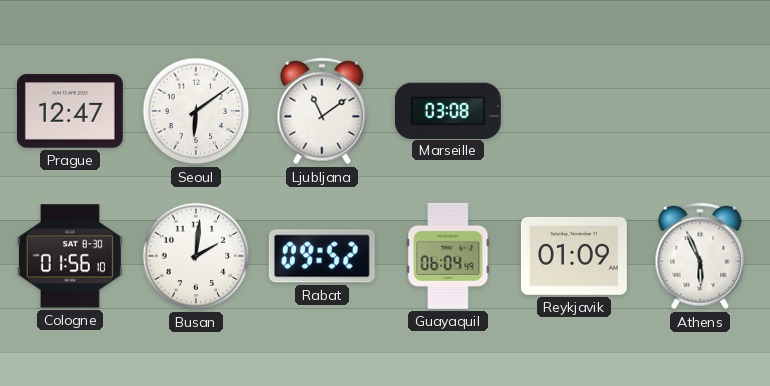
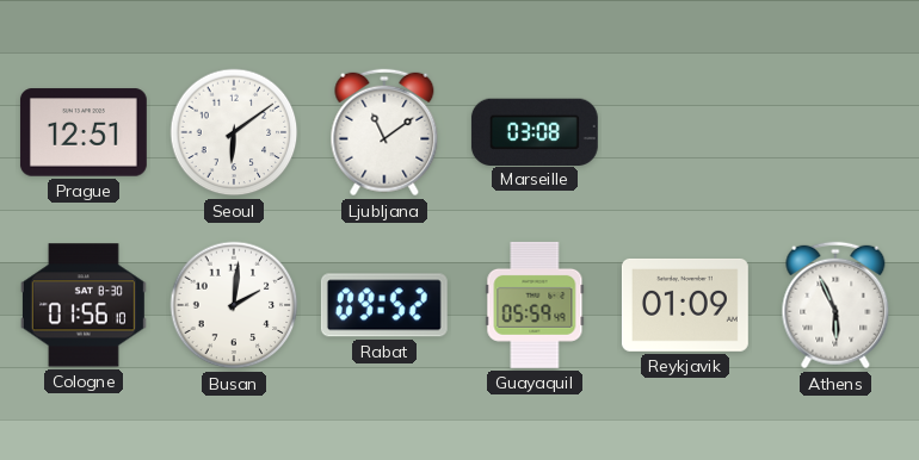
Prague: 12:47 -> 12:51
Guayaquil: 06:04 -> 05:59
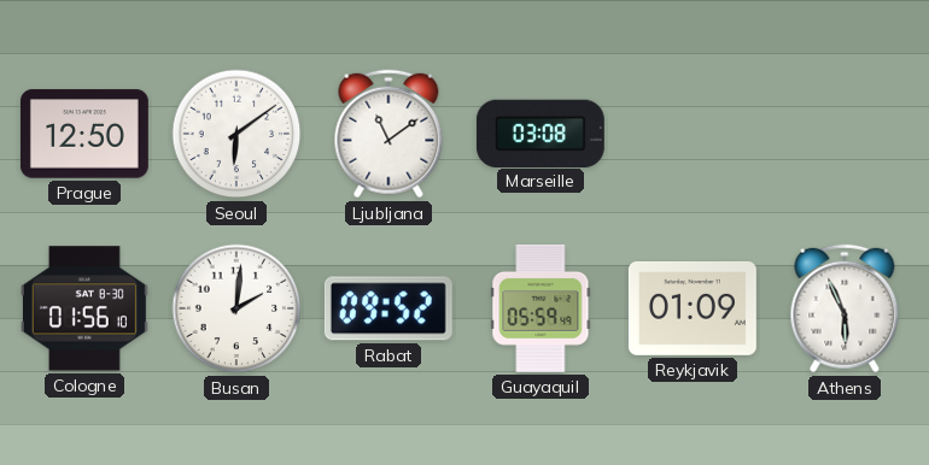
Prague: 12:51 -> 12:50
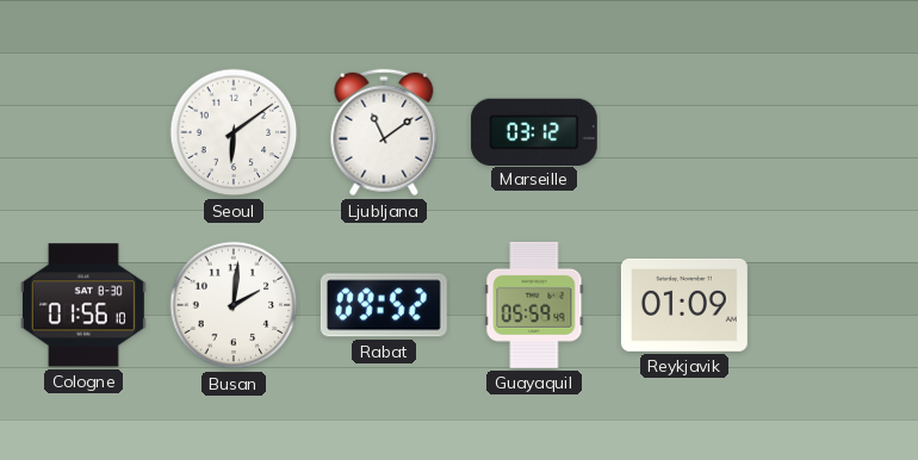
Prague: 12:50 -> none
Marseille: 03:08 -> 03:12
Athens: 5:56 -> none
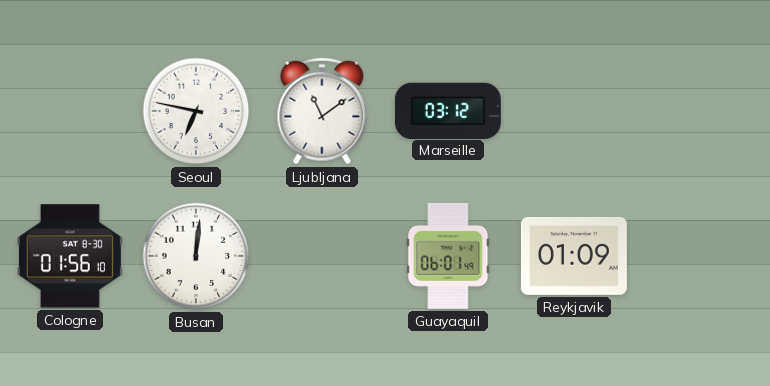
Seoul: 6:09 -> 6:47
Busan: 2:01 -> 12:01
Rabat: 09:52 -> none
Guayaquil: 05:59 -> 06:01
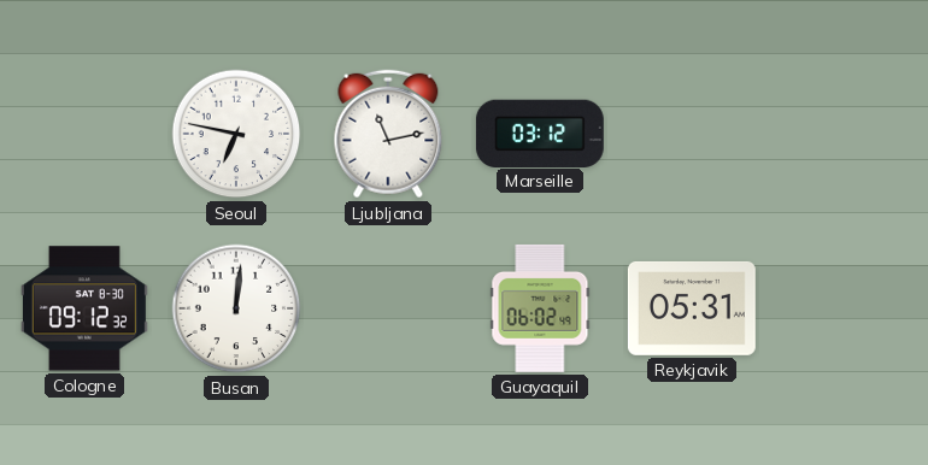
Ljubljana: 11:09 -> 11:13
Cologne: 01:56 -> 09:12
Guayaquil: 06:01 -> 06:02
Reykjavik: 01:09 -> 05:31
